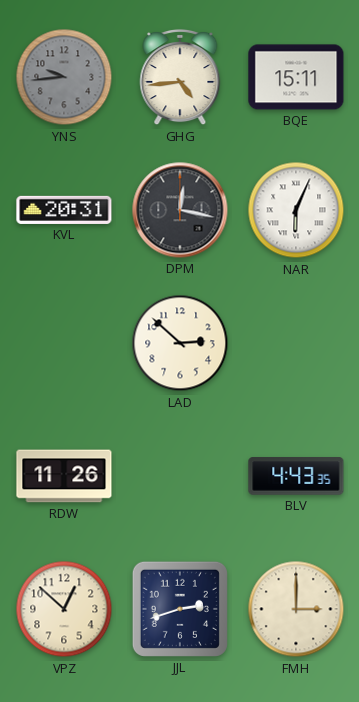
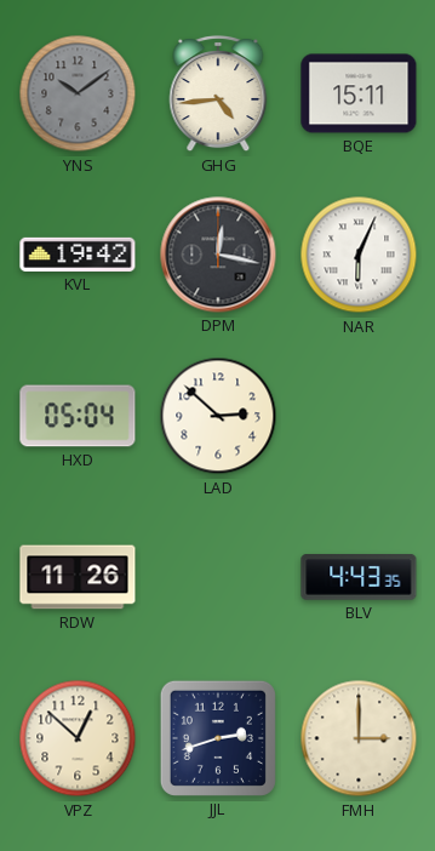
YNS: 9:44 -> 10:09
KVL: 20:31 -> 19:42
HXD: none -> 05:04
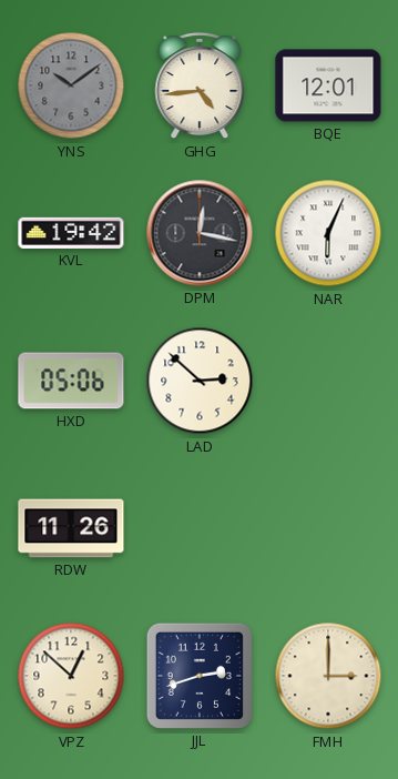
BQE: 15:11 -> 12:01
HXD: 05:04 -> 05:06
BLV: 4:43 -> none
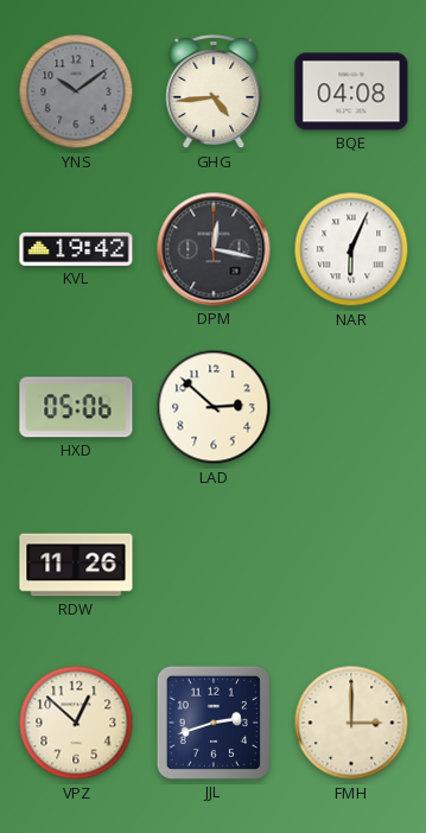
BQE: 12:01 -> 04:08
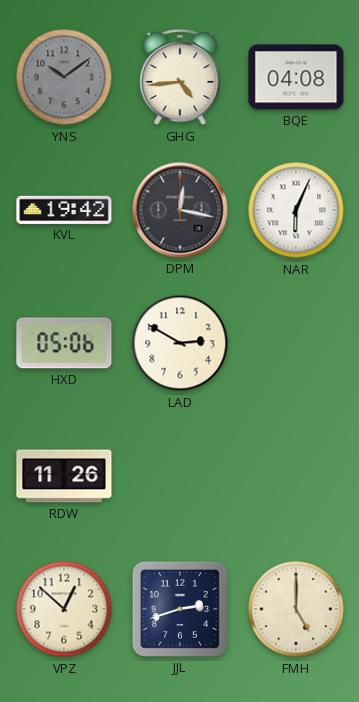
LAD: 2:52 -> 2:50
FMH: 3:00 -> 5:00
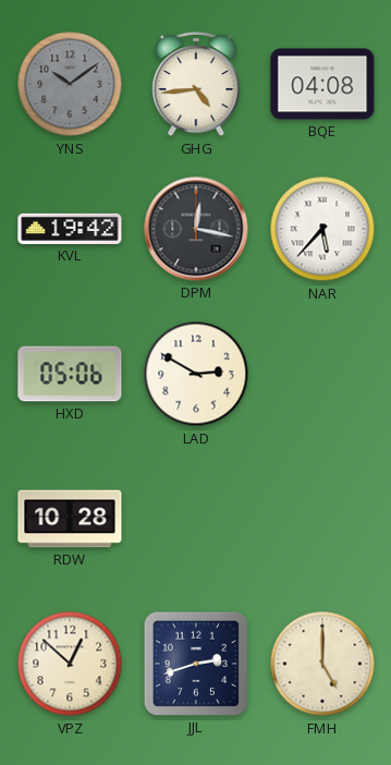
NAR: 6:04 -> 5:37
RDW: 11:26 -> 10:28
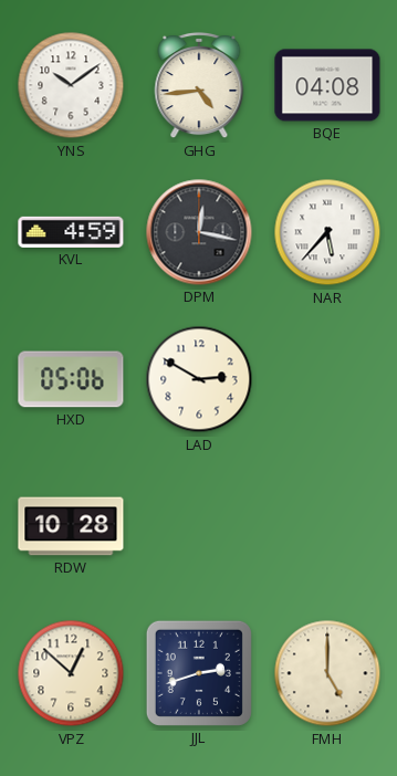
YNS dial: grey -> white
KVL: 19:42 -> 4:59
